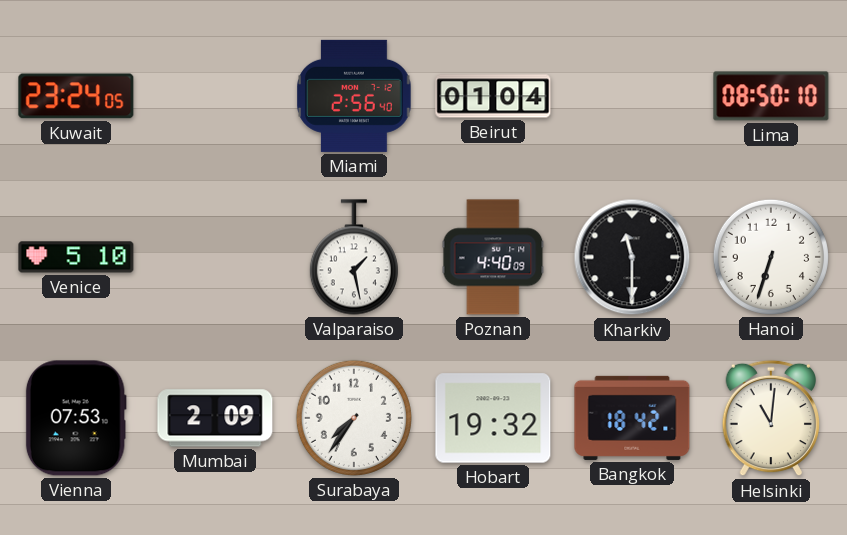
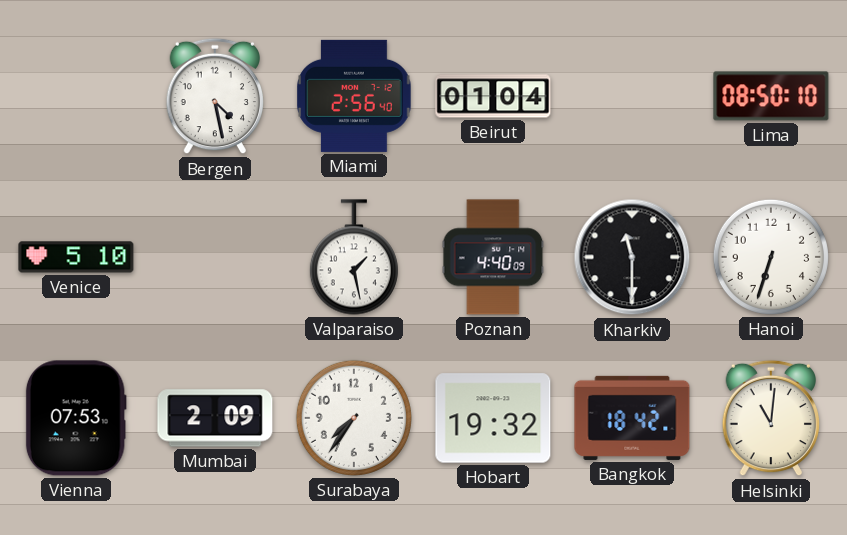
Kuwait: 23:24 -> none
Bergen: none -> 4:28
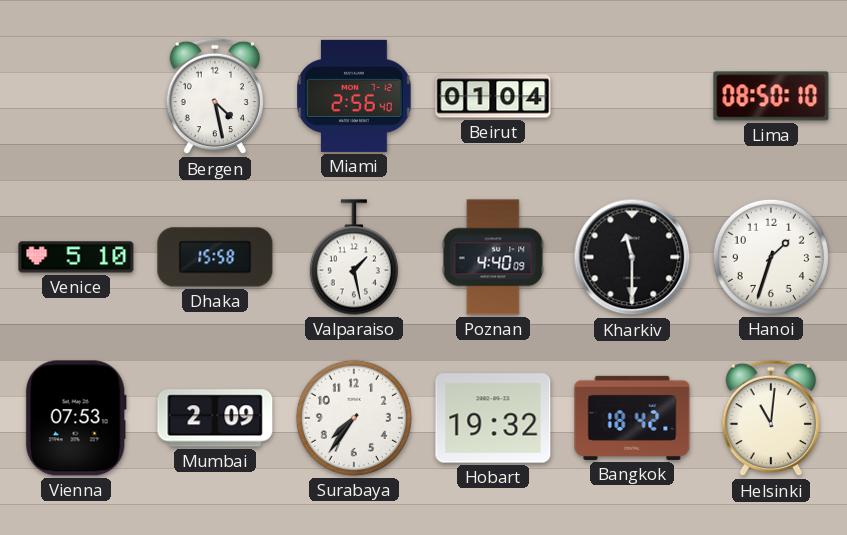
Dhaka: none -> 15:58
Hanoi: 6:33 -> 1:33
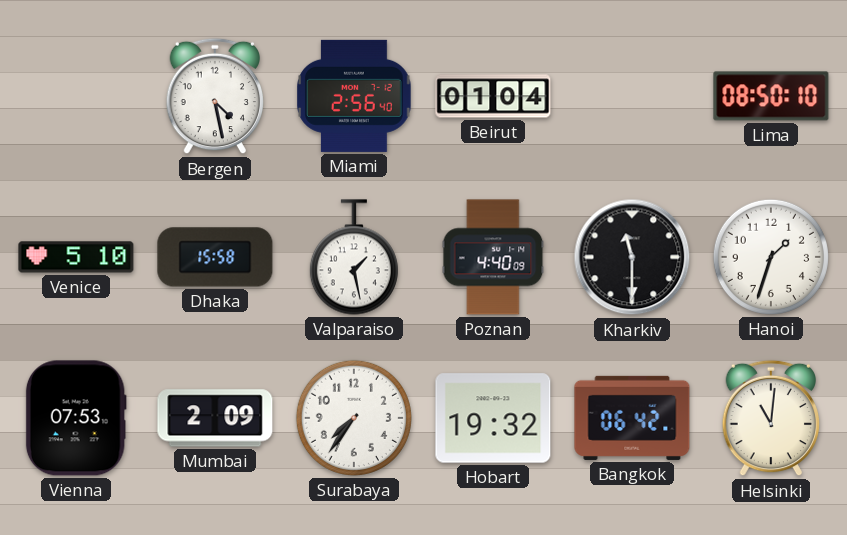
Bangkok: 18:42 -> 06:42
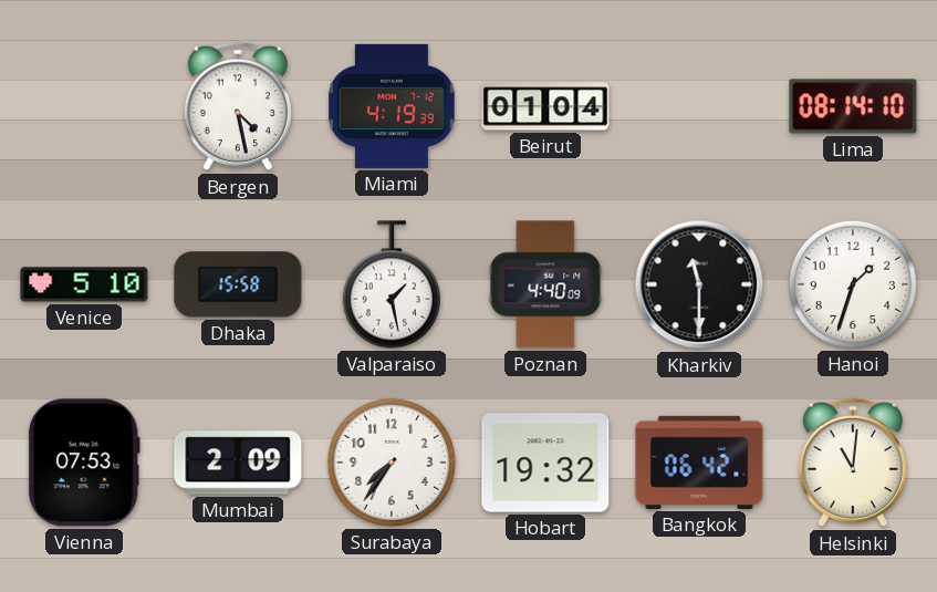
Miami: 2:56 -> 4:19
Lima: 08:50 -> 08:14
